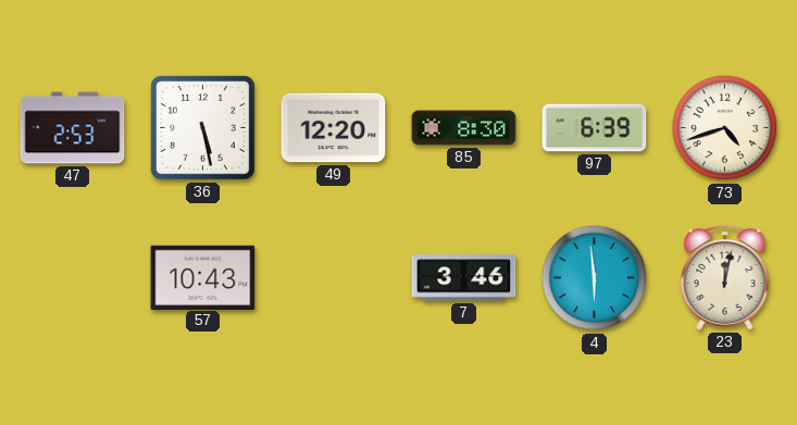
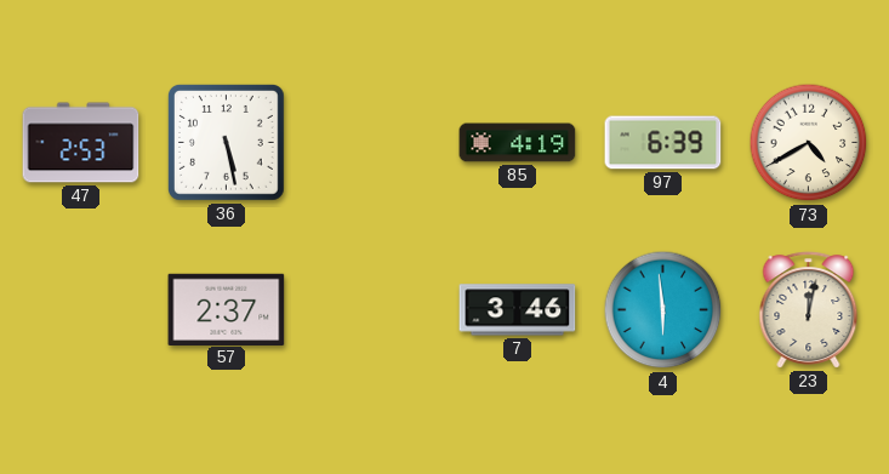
49: 12:20 -> none
85: 8:30 -> 4:19
73: 4:42 -> 4:40
57: 10:43 -> 2:37
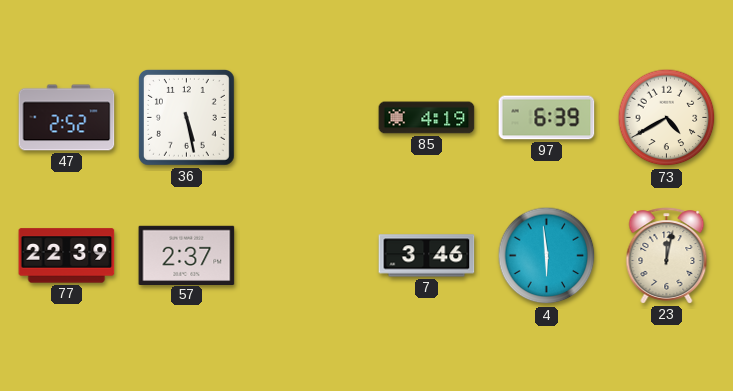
47: 2:53 -> 2:52
77: none -> 22:39
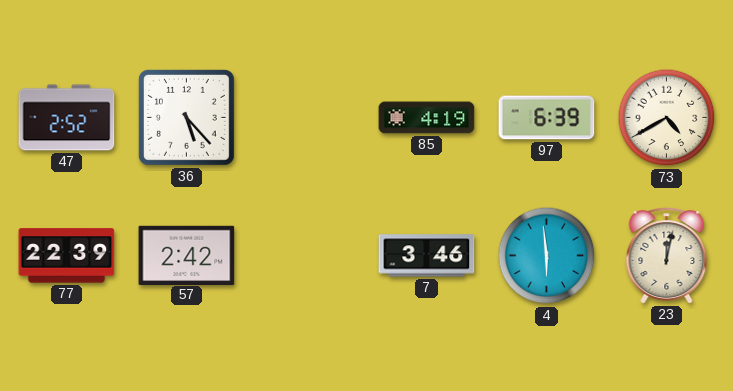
36: 5:28 -> 5:23
57: 2:37 -> 2:42
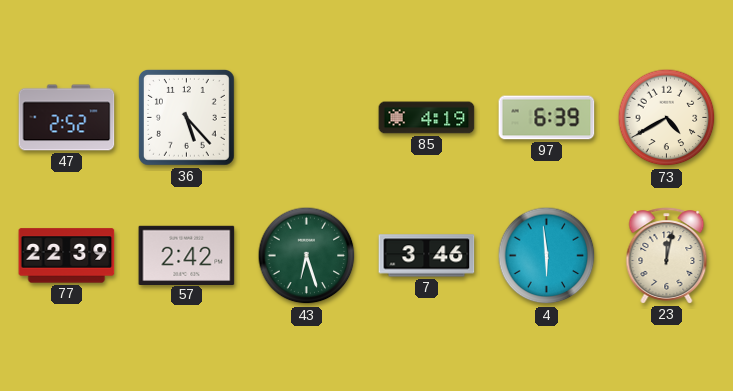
43: none -> 6:27
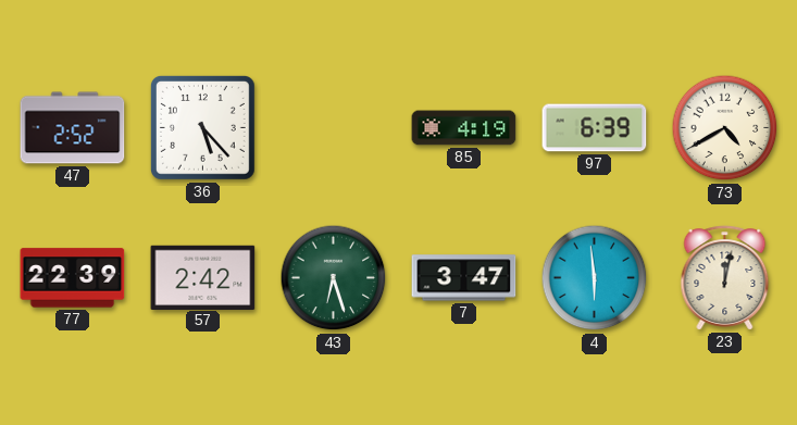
7: 3:46 -> 3:47
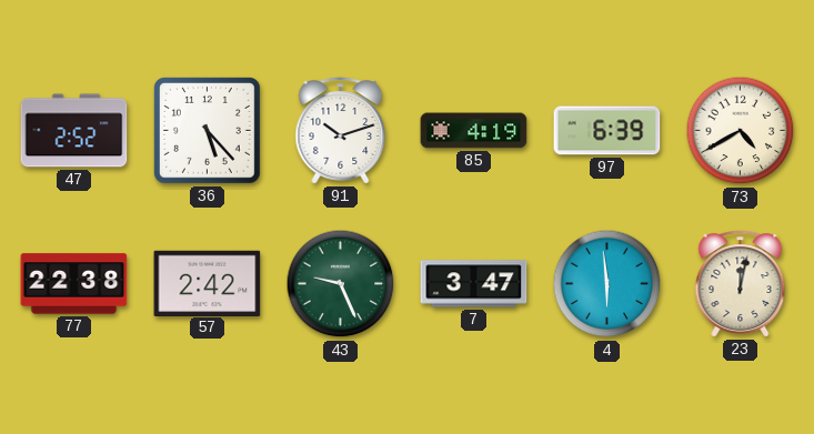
91: none -> 10:12
77: 22:39 -> 22:38
43: 6:27 -> 9:26
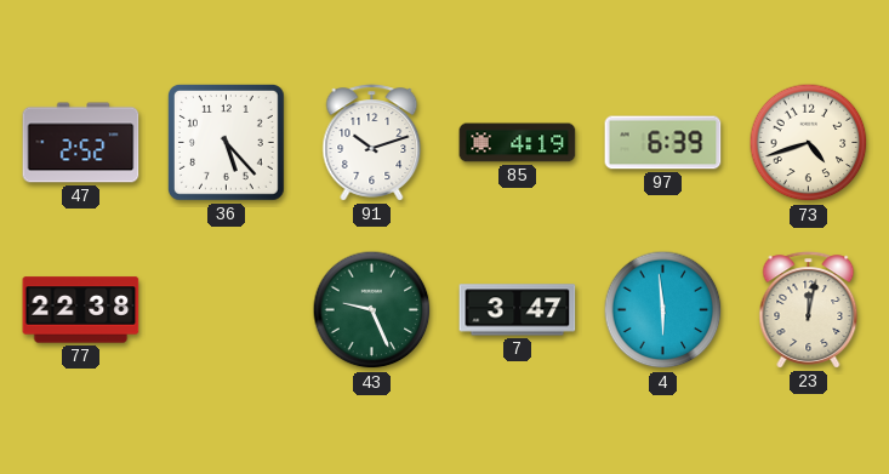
73: 4:40 -> 4:42
57: 2:42 -> none
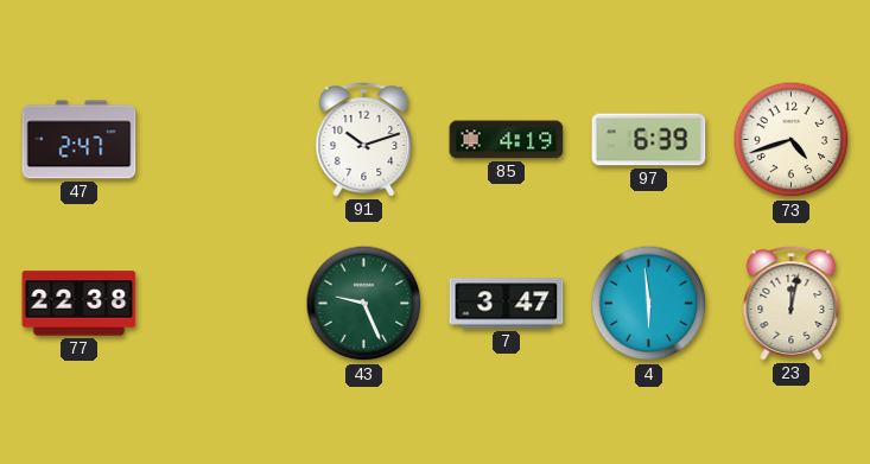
47: 2:52 -> 2:47
36: 5:23 -> none
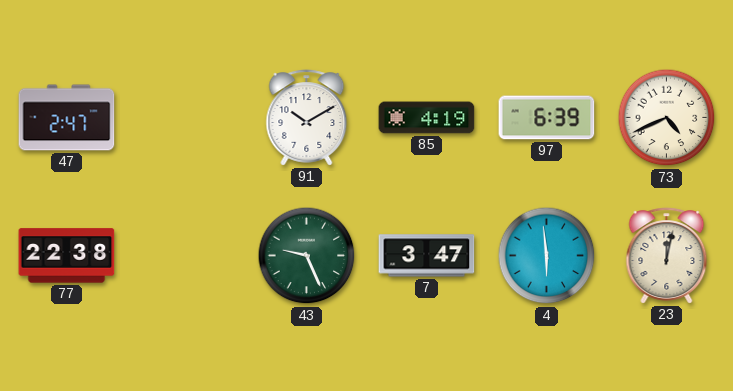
91: 10:12 -> 10:10
73: 4:42 -> 4:41
